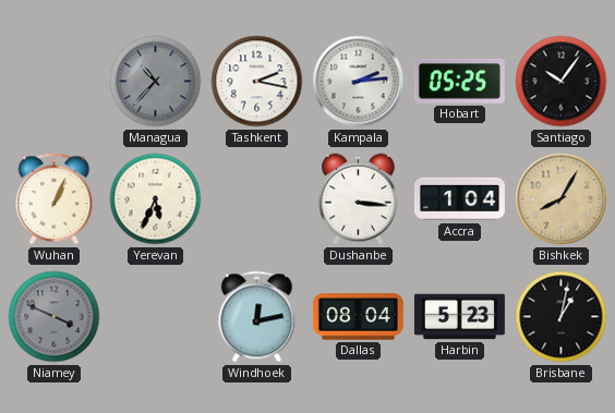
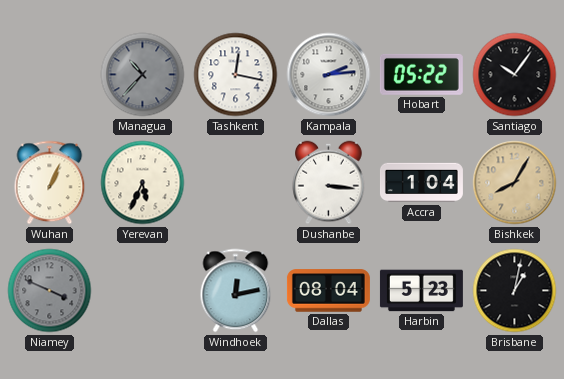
Tashkent: 2:17 -> 12:17
Hobart: 05:25 -> 05:22
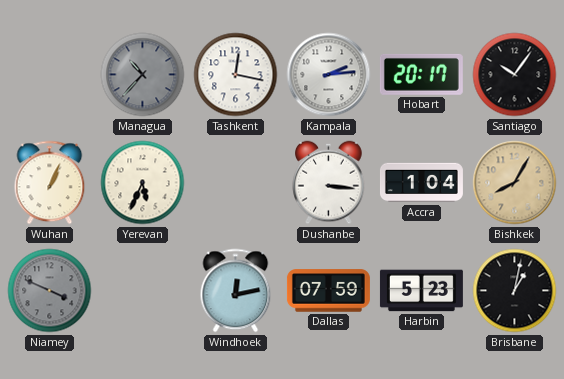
Hobart: 05:22 -> 20:17
Dallas: 08:04 -> 07:59
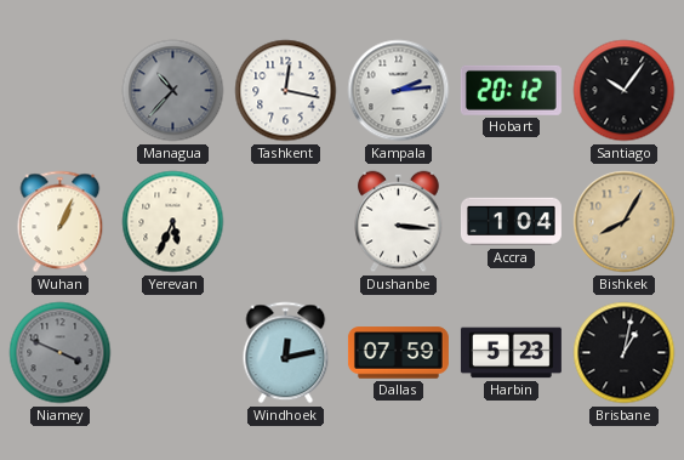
Hobart: 20:17 -> 20:12
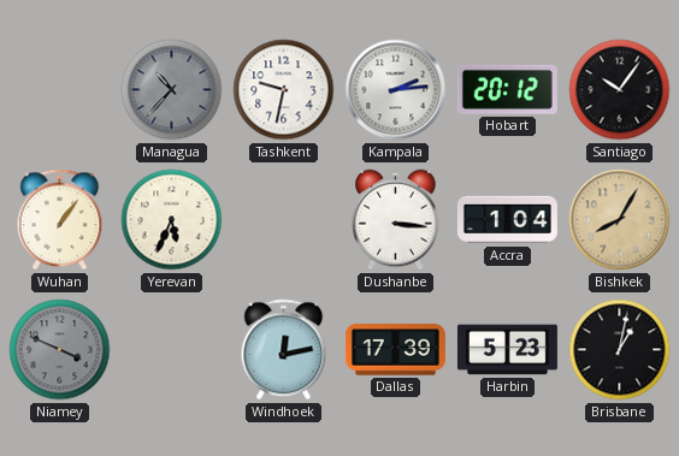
Tashkent: 12:17 -> 9:32
Wuhan: 1:04 -> 1:06
Dallas: 07:59 -> 17:39
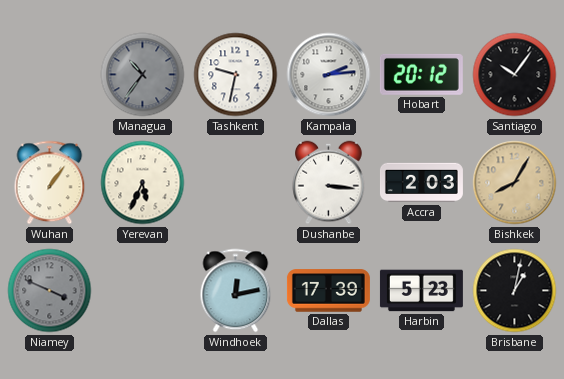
Managua: 10:37 -> 10:36
Accra: 1:04 -> 2:03
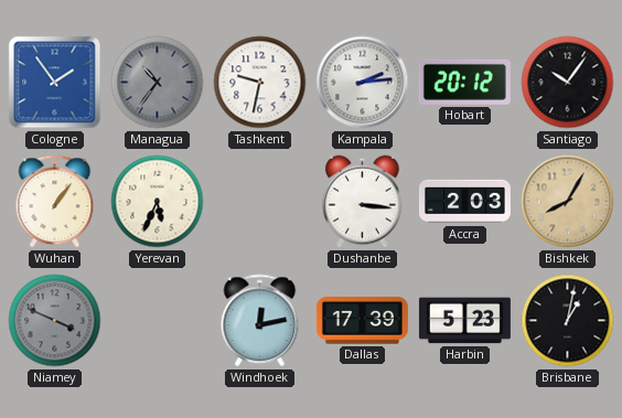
Cologne: none -> 1:54
